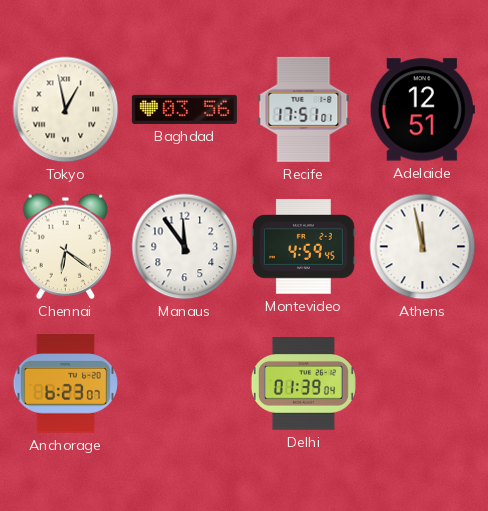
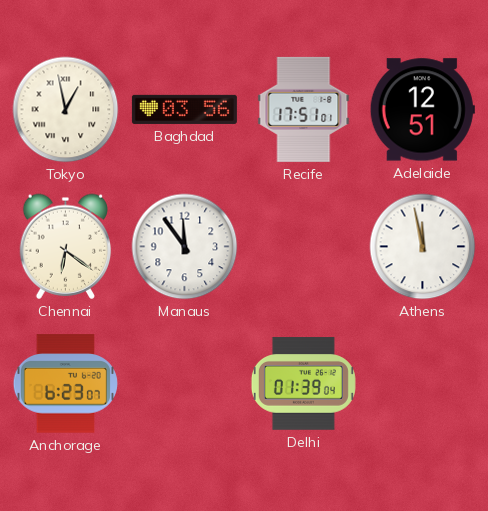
Montevideo: 4:59 -> none
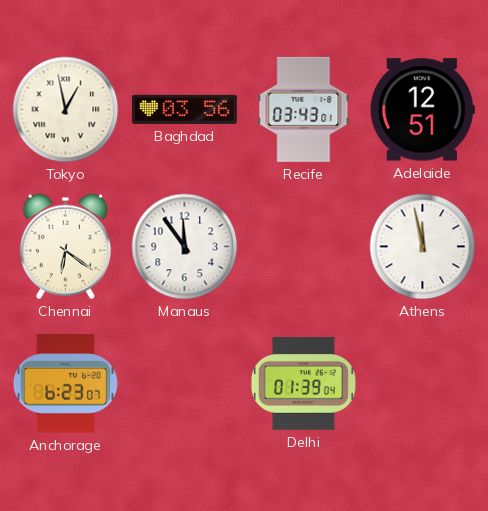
Recife: 17:51 -> 03:43
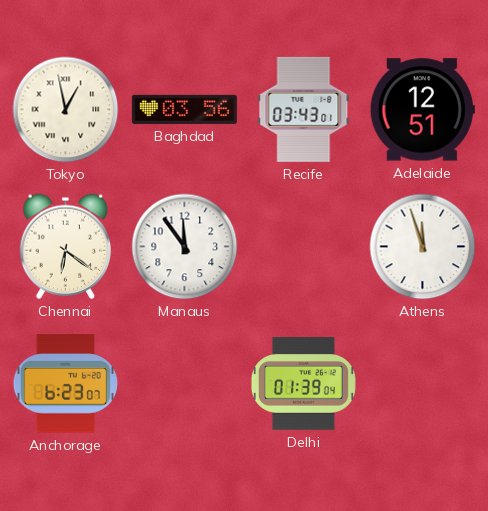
Athens: 11:58 -> 11:57
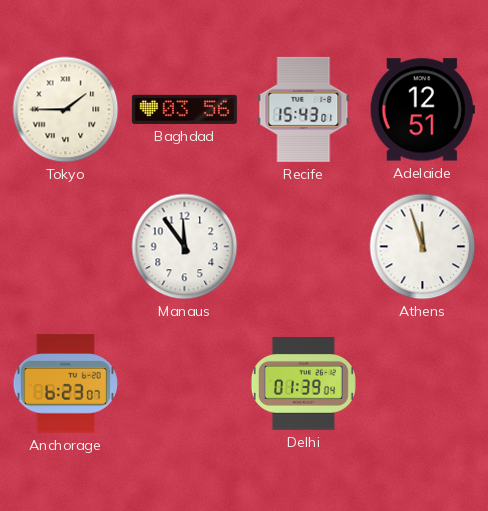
Tokyo: 12:58 -> 1:45
Recife: 03:43 -> 15:43
Chennai: 6:21 -> none
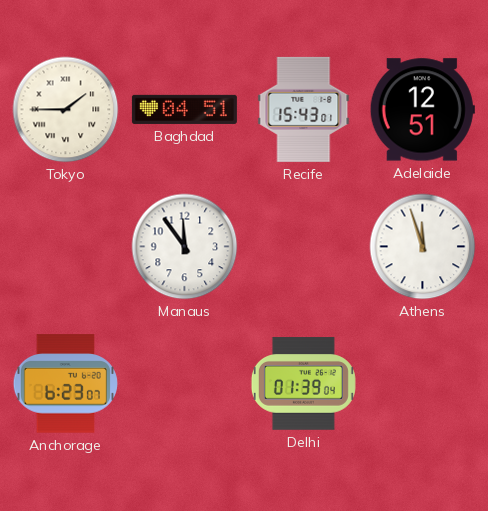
Baghdad: 03:56 -> 04:51
